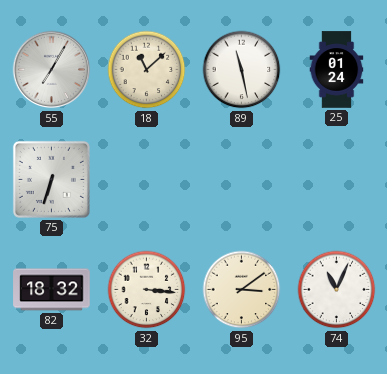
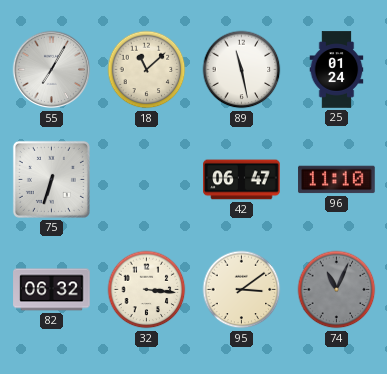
42: none -> 06:47
96: none -> 11:10
82: 18:32 -> 06:32
74 dial: white -> grey
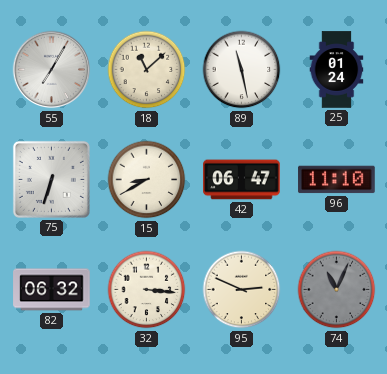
15: none -> 8:40
95: 3:09 -> 2:49
